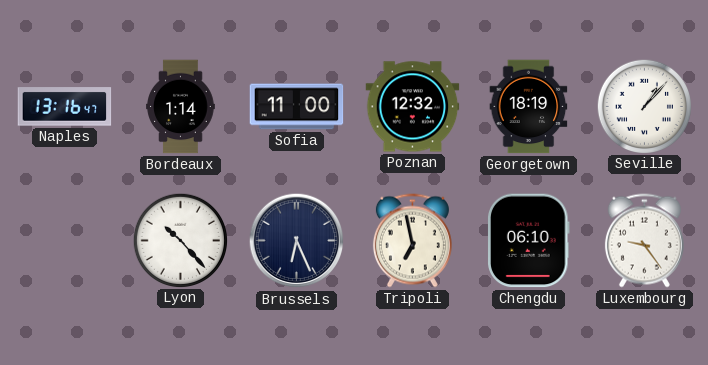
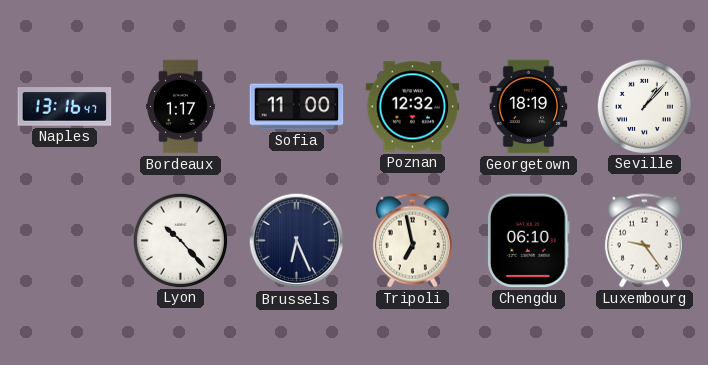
Bordeaux: 1:14 -> 1:17
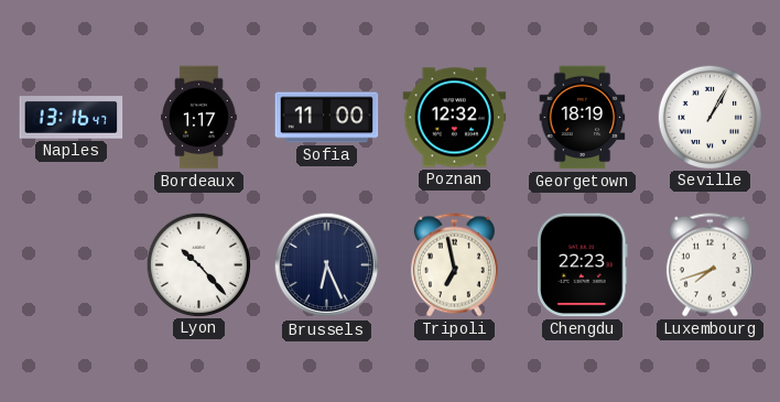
Seville: 1:07 -> 1:05
Chengdu: 06:10 -> 22:23
Luxembourg: 9:24 -> 7:42
